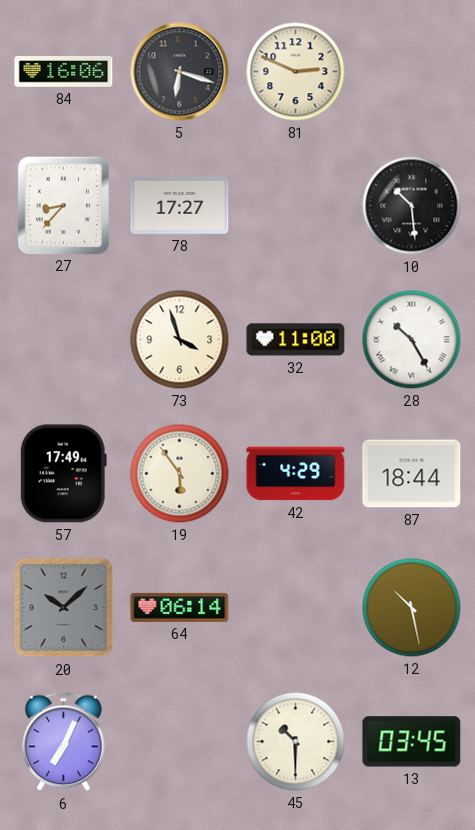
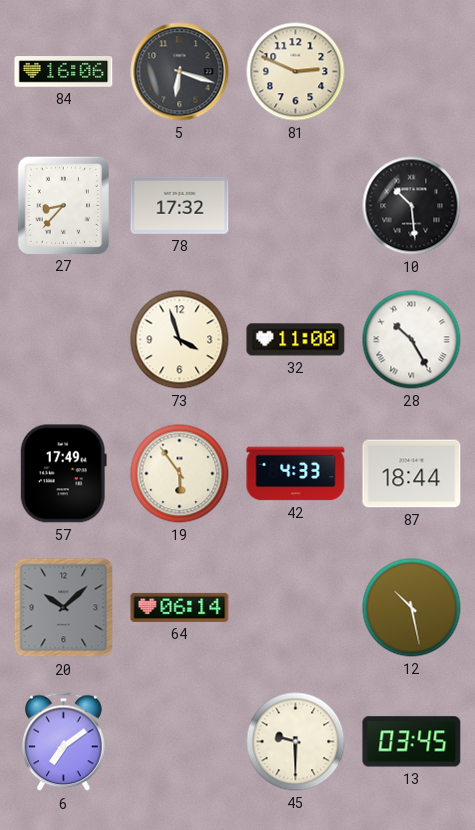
78: 17:27 -> 17:32
42: 4:29 -> 4:33
6: 7:04 -> 7:09
45: 10:30 -> 9:30
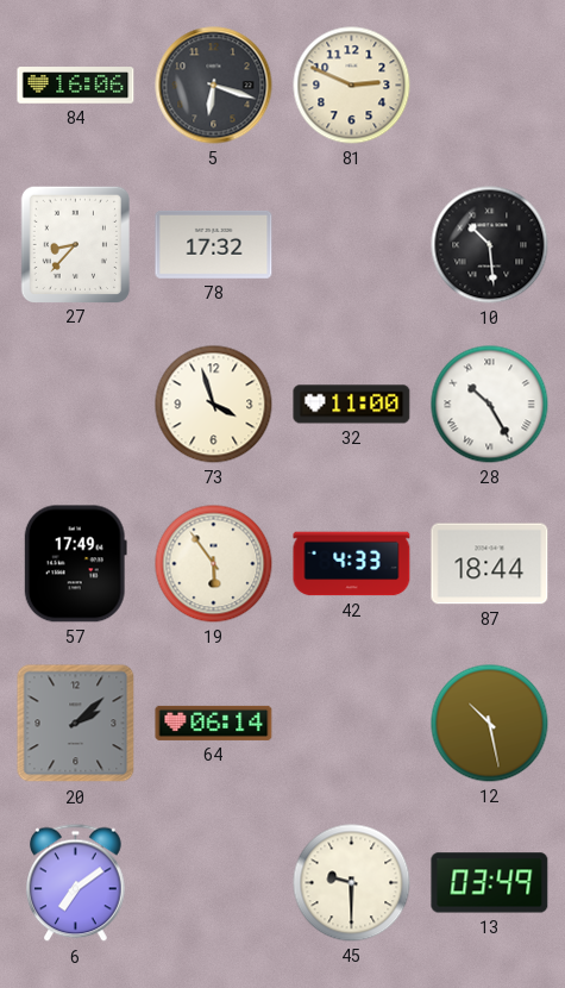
20: 10:08 -> 2:08
13: 03:45 -> 03:49
